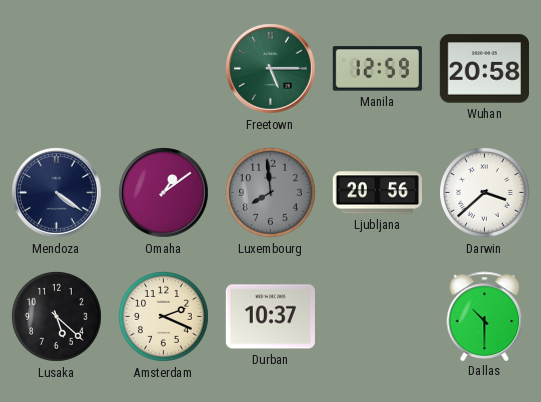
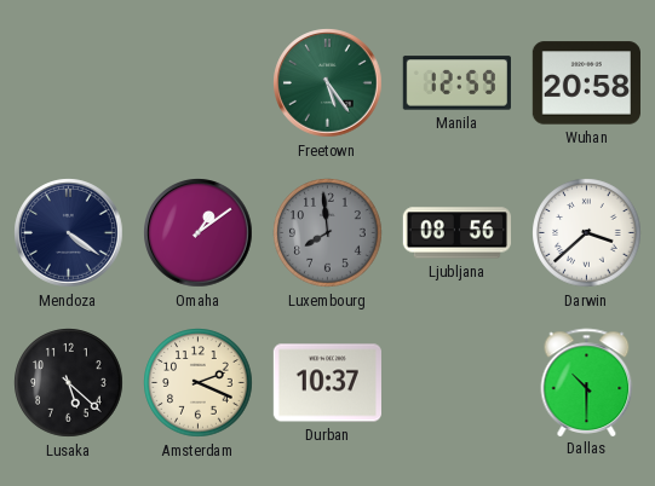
Freetown: 5:15 -> 5:24
Ljubljana: 20:56 -> 08:56
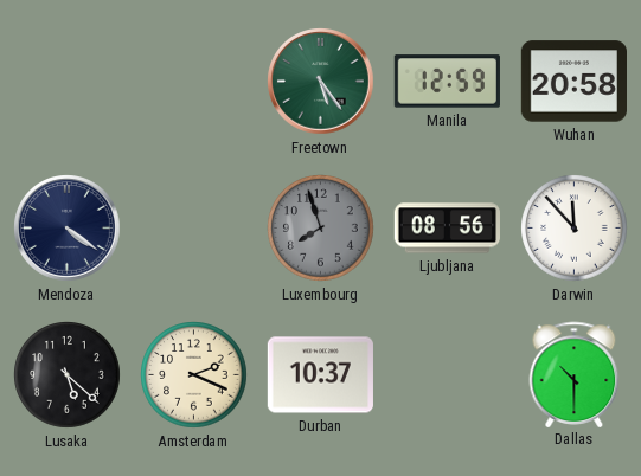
Omaha: 1:09 -> none
Luxembourg: 7:59 -> 7:57
Darwin: 3:38 -> 11:53
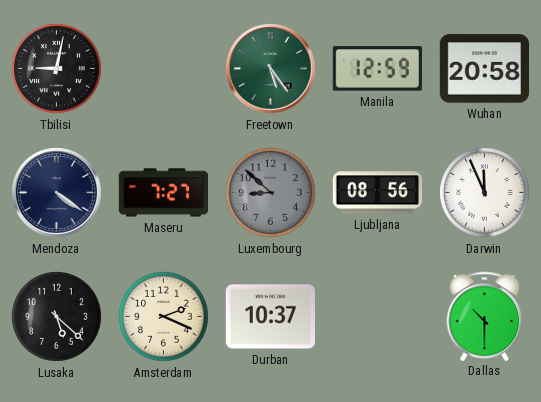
Tbilisi: none -> 9:02
Maseru: none -> 7:27
Luxembourg: 7:57 -> 8:52
Darwin: 11:53 -> 11:56
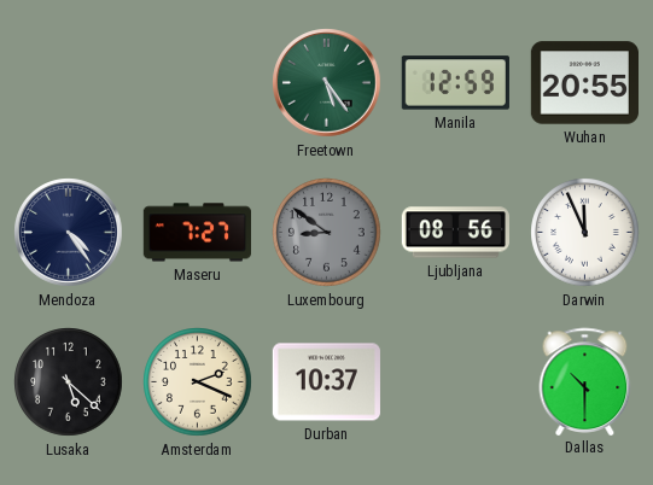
Tbilisi: 9:02 -> none
Wuhan: 20:58 -> 20:55
Mendoza: 4:21 -> 4:24
Luxembourg: 8:52 -> 8:51
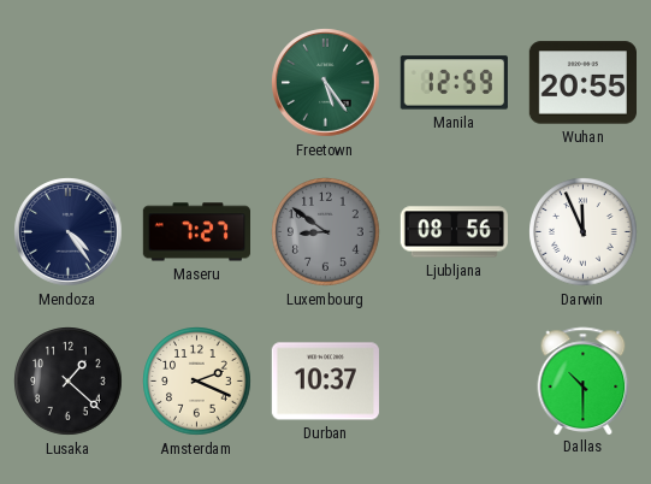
Lusaka: 5:22 -> 1:22
